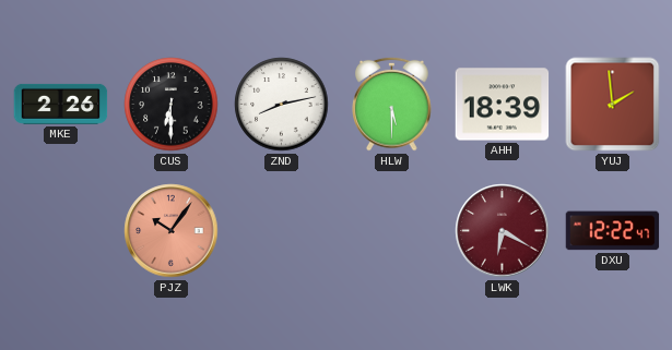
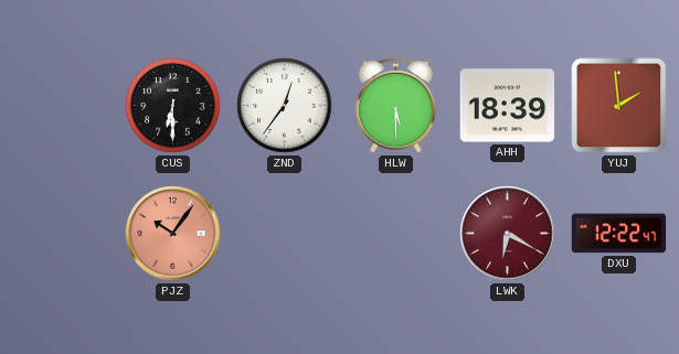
MKE: 2:26 -> none
ZND: 8:13 -> 12:36
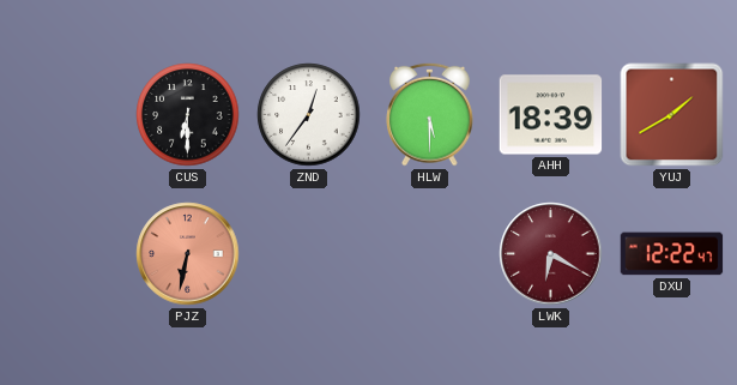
YUJ: 1:59 -> 1:40
PJZ: 10:06 -> 6:32
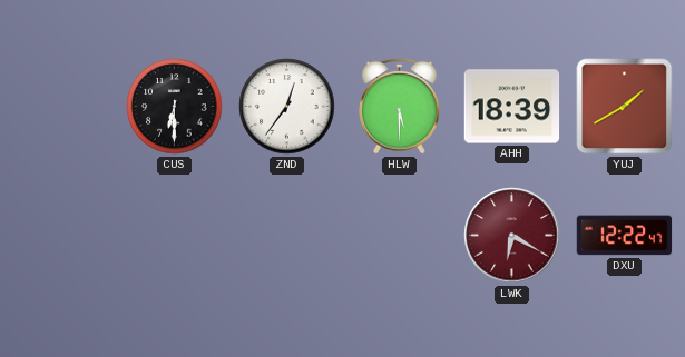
PJZ: 6:32 -> none
